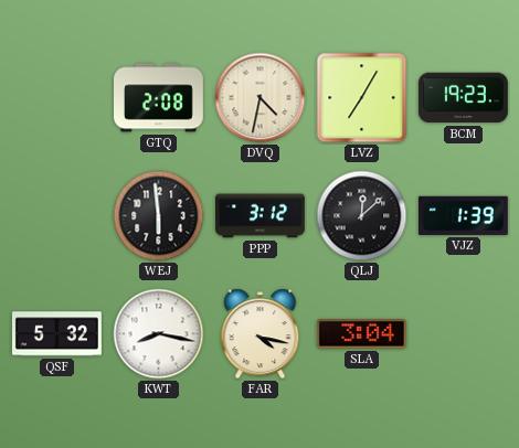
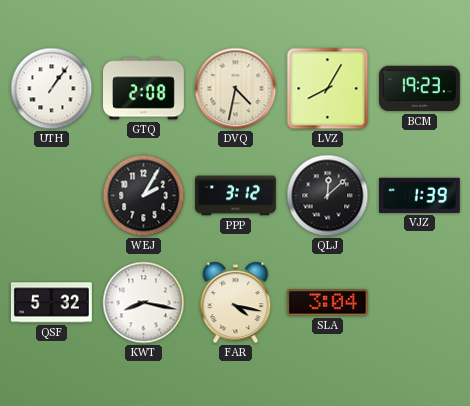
UTH: none -> 1:06
LVZ: 7:05 -> 8:05
WEJ: 5:59 -> 2:05
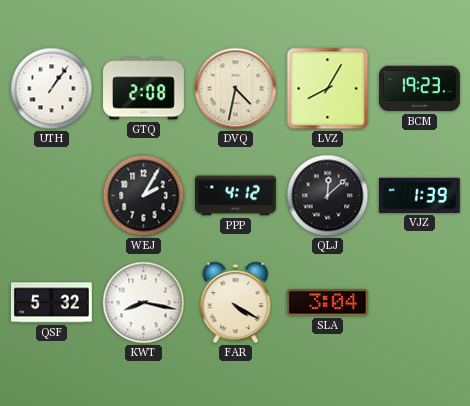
PPP: 3:12 -> 4:12
FAR: 4:17 -> 4:20
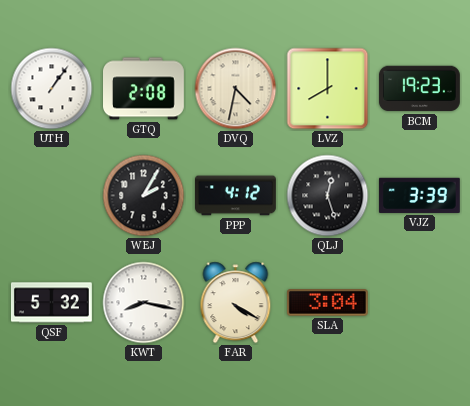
LVZ: 8:05 -> 8:00
QLJ: 12:08 -> 12:27
VJZ: 1:39 -> 3:39
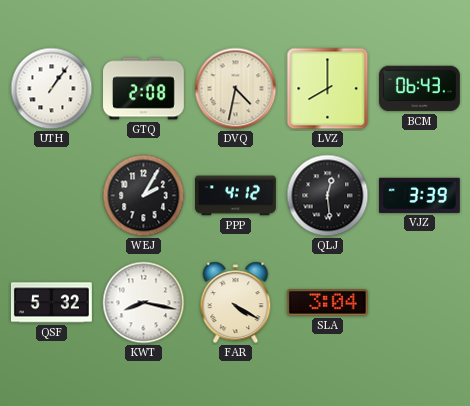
BCM: 19:23 -> 06:43
QLJ: 12:27 -> 12:29
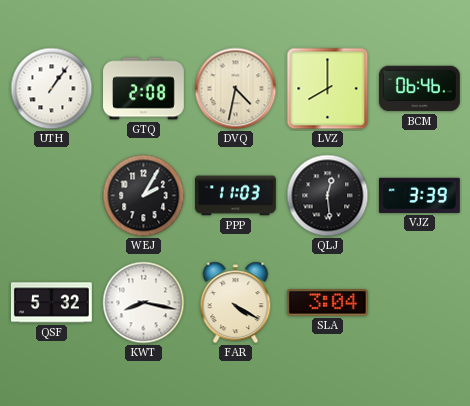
BCM: 06:43 -> 06:46
PPP: 4:12 -> 11:03
